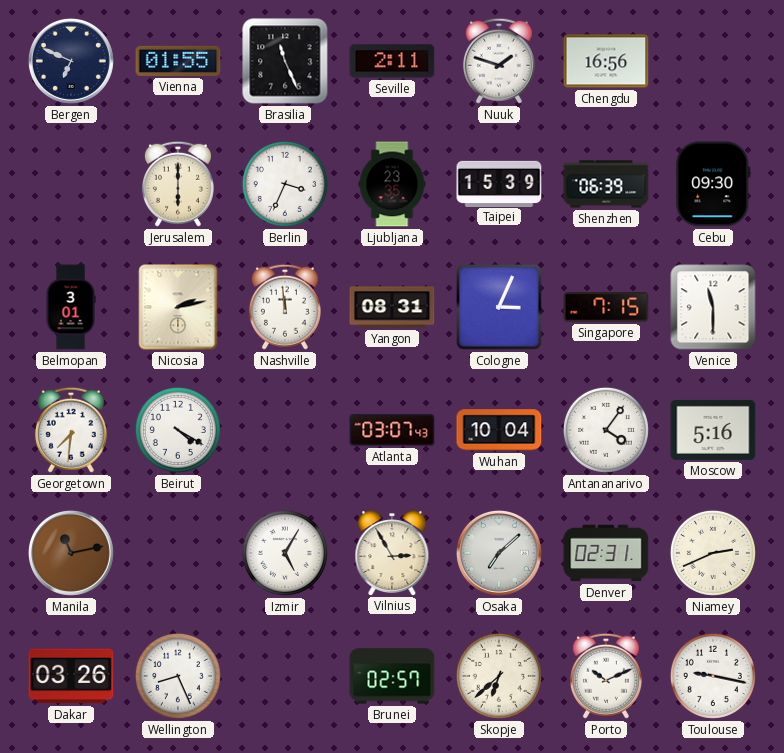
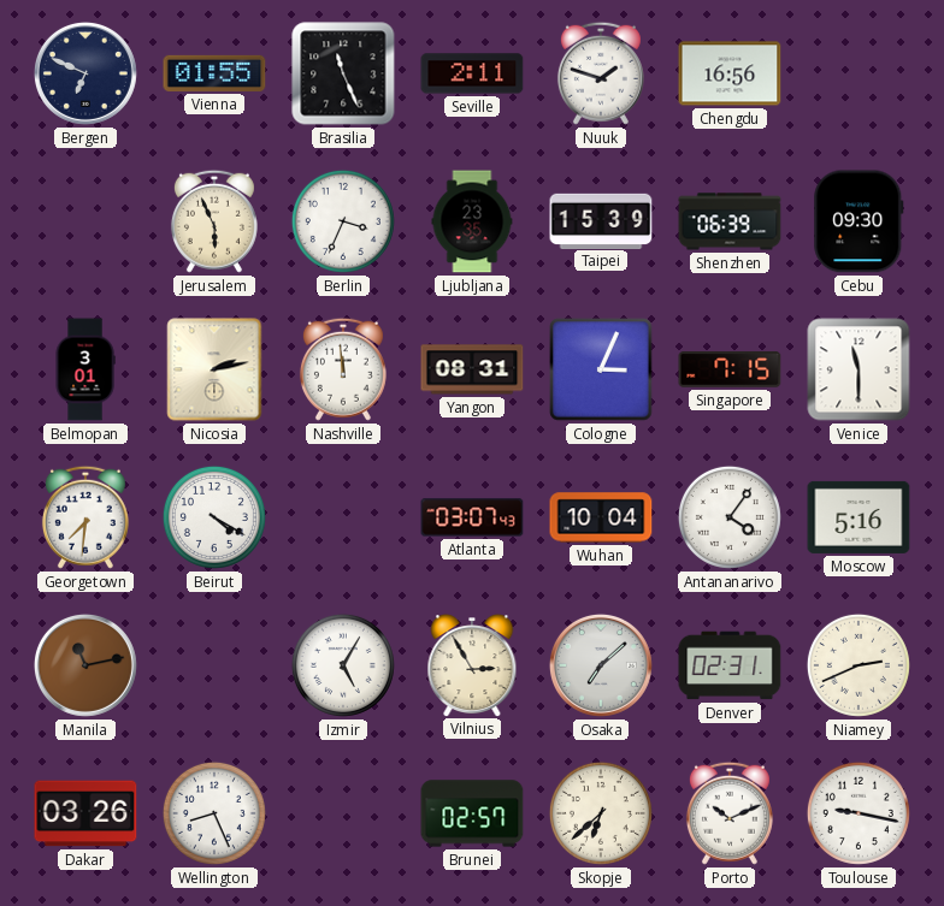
Jerusalem: 6:00 -> 5:56
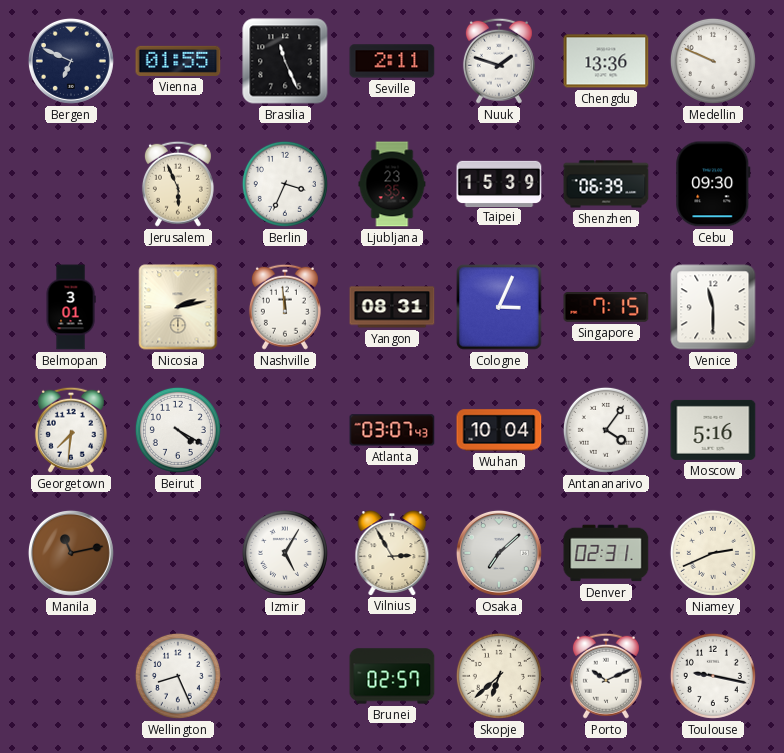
Chengdu: 16:56 -> 13:36
Medellin: none -> 9:49
Dakar: 03:26 -> none
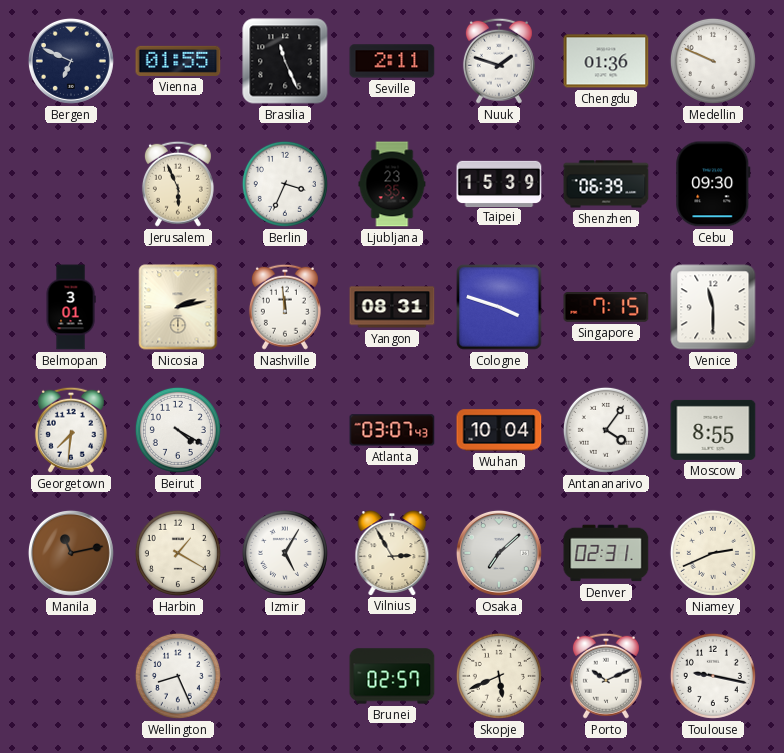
Chengdu: 13:36 -> 01:36
Cologne: 3:04 -> 3:48
Moscow: 5:16 -> 8:55
Harbin: none -> 1:20
Skopje: 6:38 -> 5:41
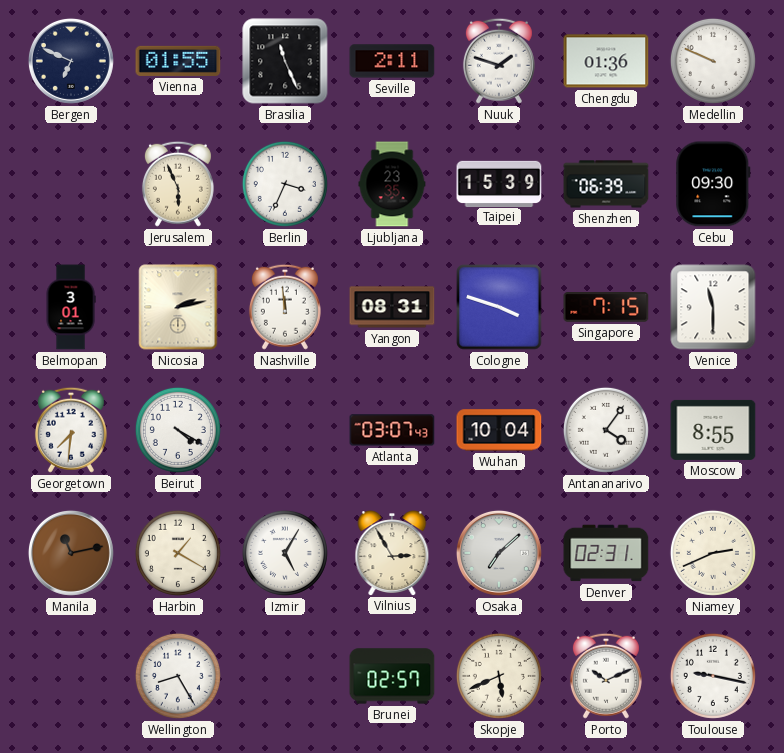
Wellington: 8:26 -> 8:25
